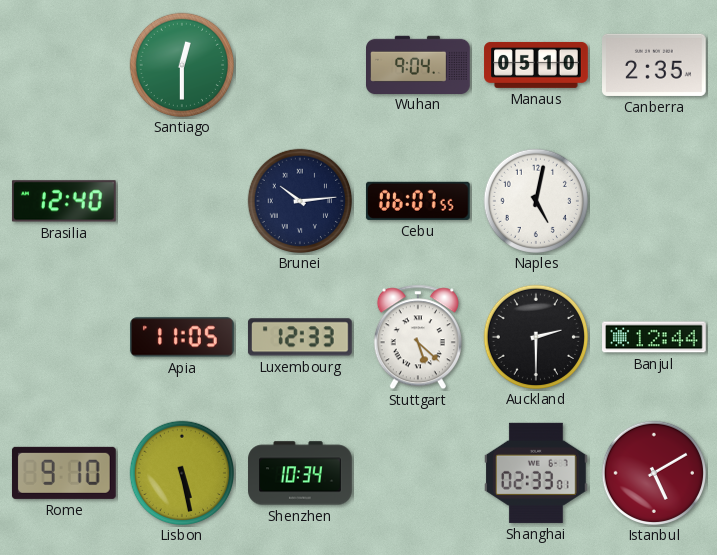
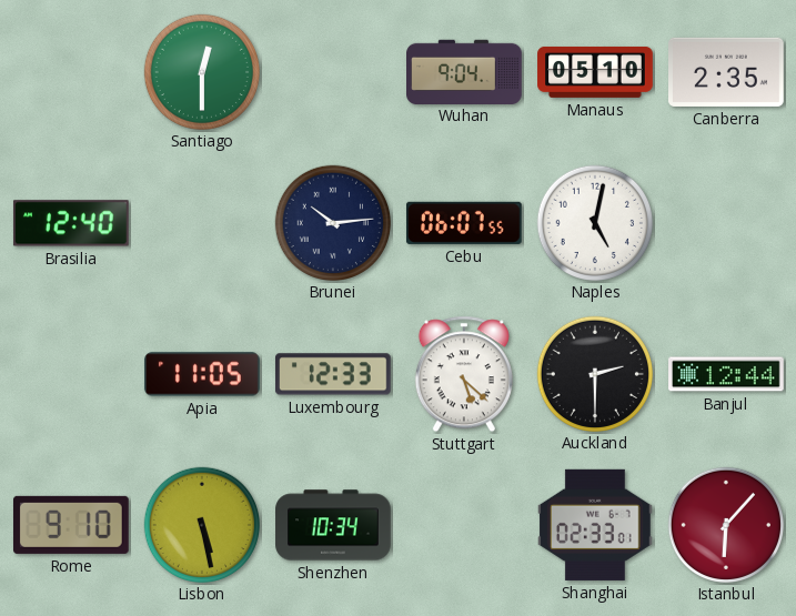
Istanbul: 5:10 -> 6:07
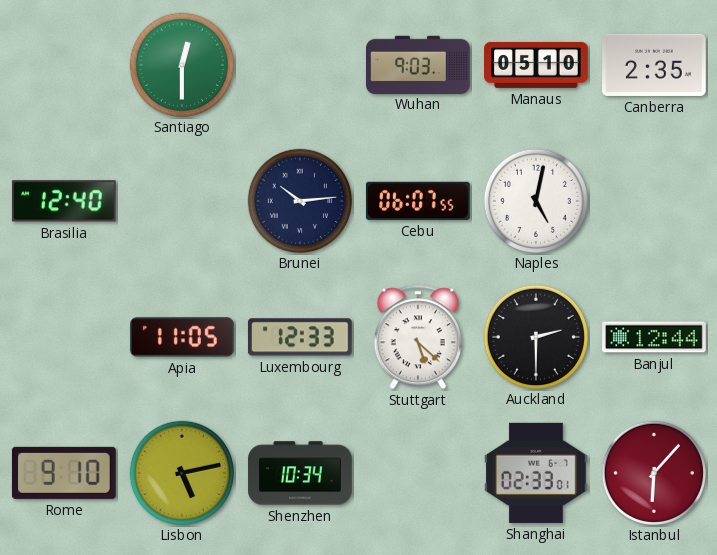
Wuhan: 9:04 -> 9:03
Lisbon: 5:28 -> 5:13
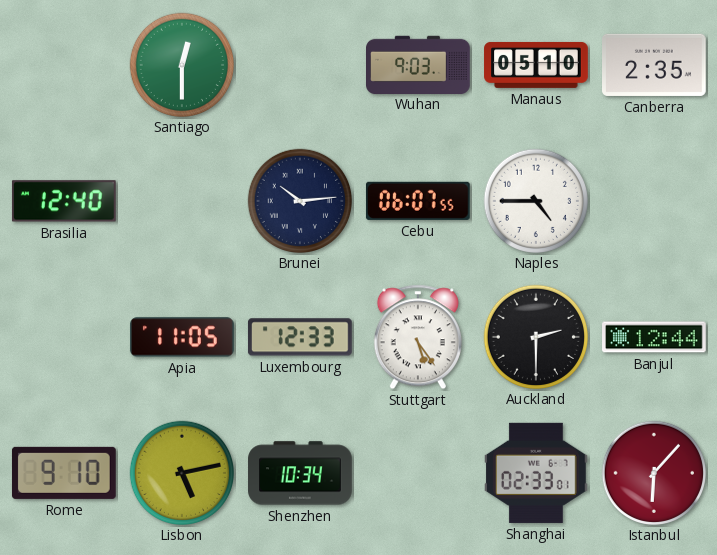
Naples: 5:02 -> 4:45
Stuttgart: 5:22 -> 5:24
